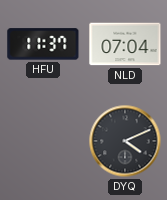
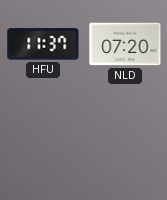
NLD: 07:04 -> 07:20
DYQ: 4:11 -> none
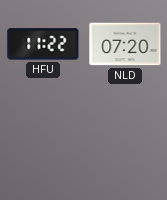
HFU: 11:37 -> 11:22
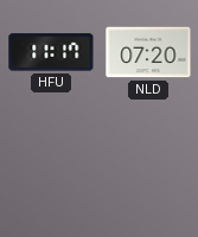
HFU: 11:22 -> 11:17
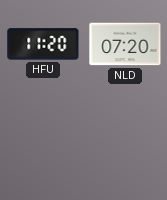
HFU: 11:17 -> 11:20
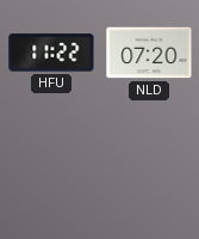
HFU: 11:20 -> 11:22
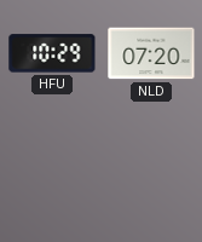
HFU: 11:22 -> 10:29
